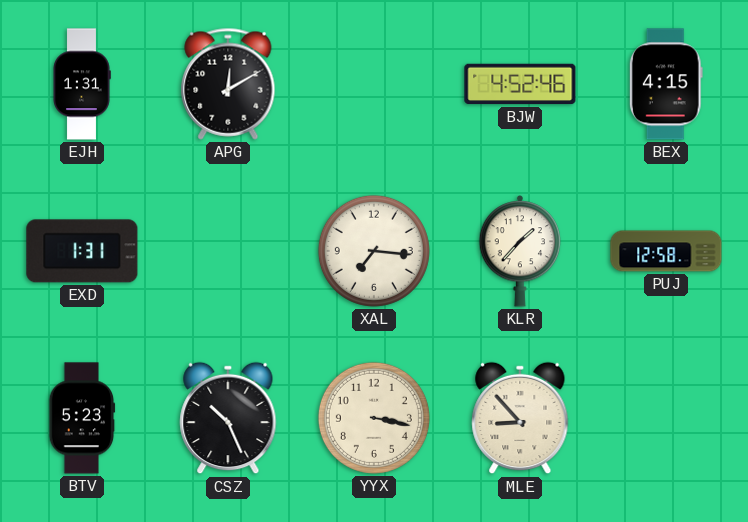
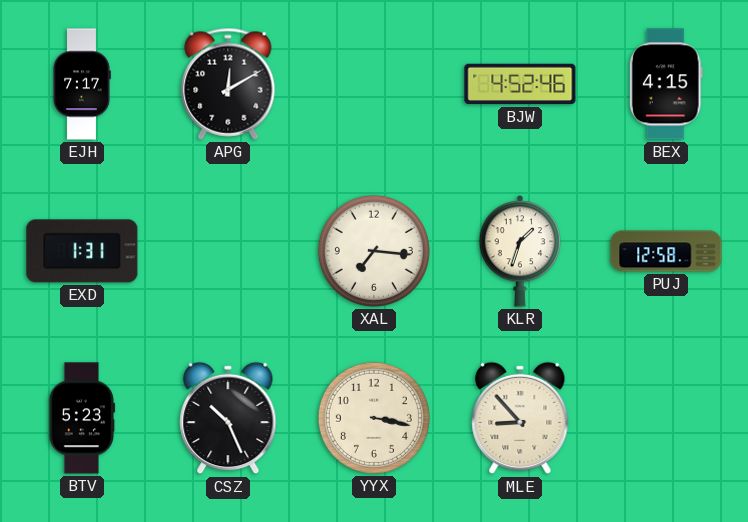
EJH: 1:31 -> 7:17
KLR: 1:37 -> 1:33
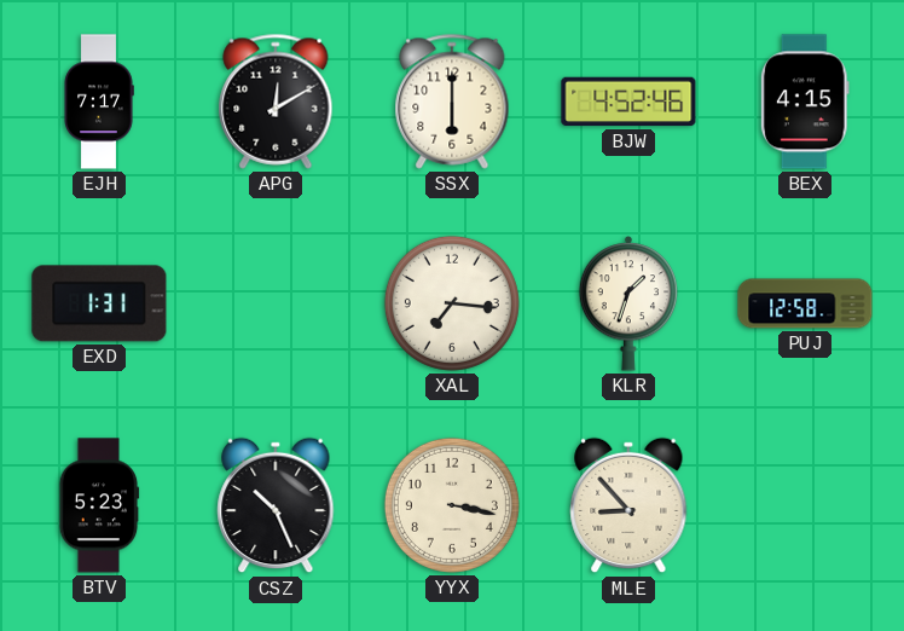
SSX: none -> 6:00
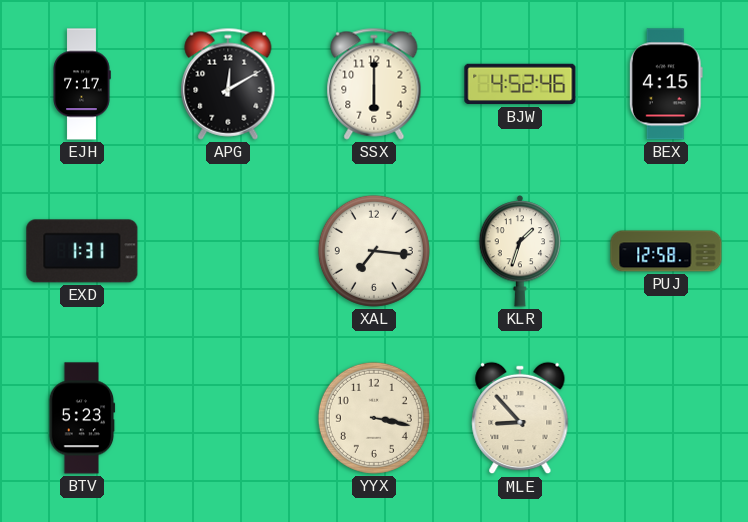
CSZ: 10:26 -> none
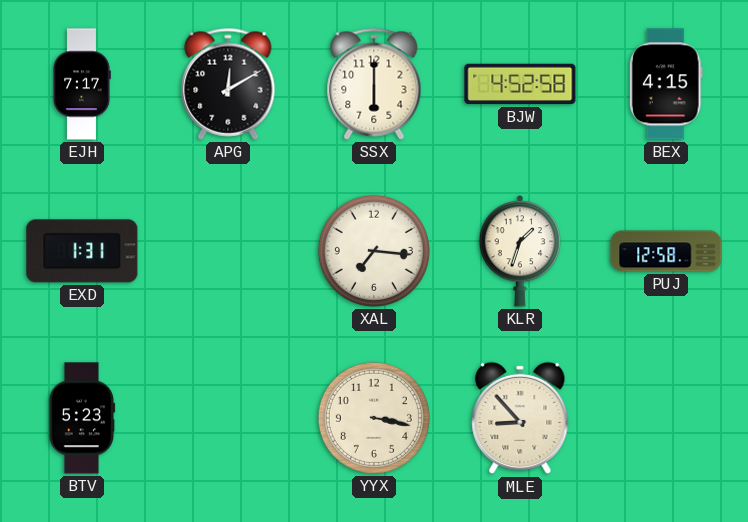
BJW: 4:52:46 -> 4:52:58
